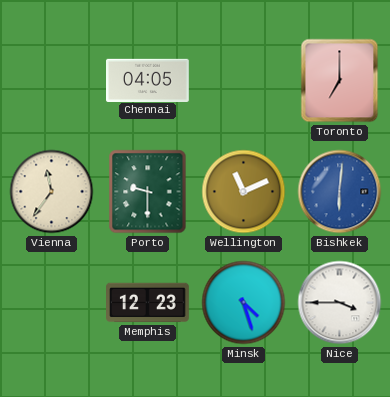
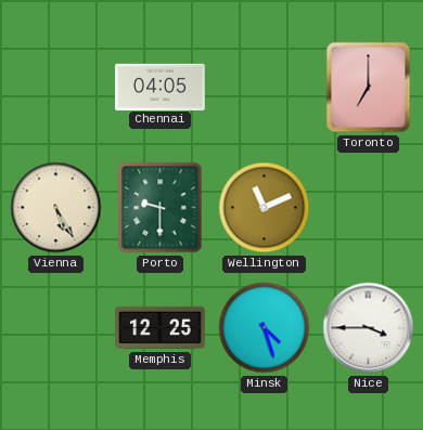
Vienna: 11:36 -> 5:25
Bishkek: 6:01 -> none
Memphis: 12:23 -> 12:25
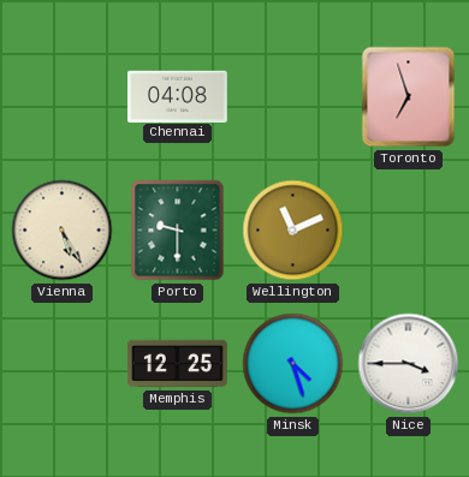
Chennai: 04:05 -> 04:08
Toronto: 7:00 -> 6:57
